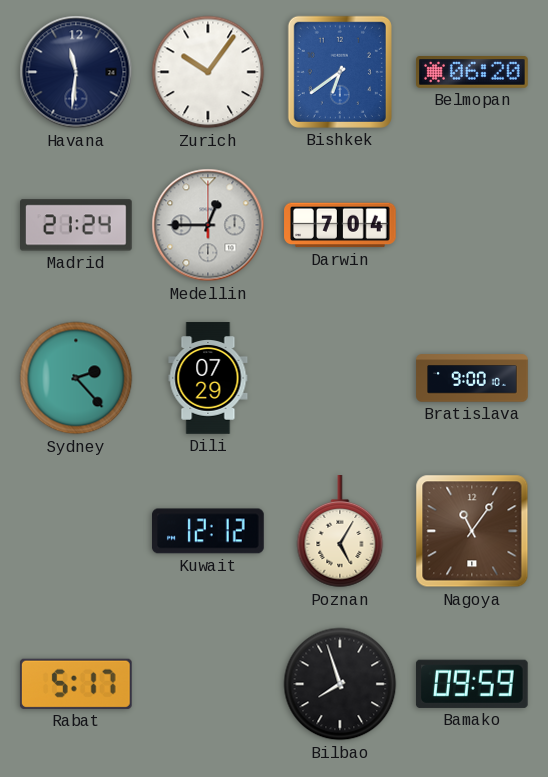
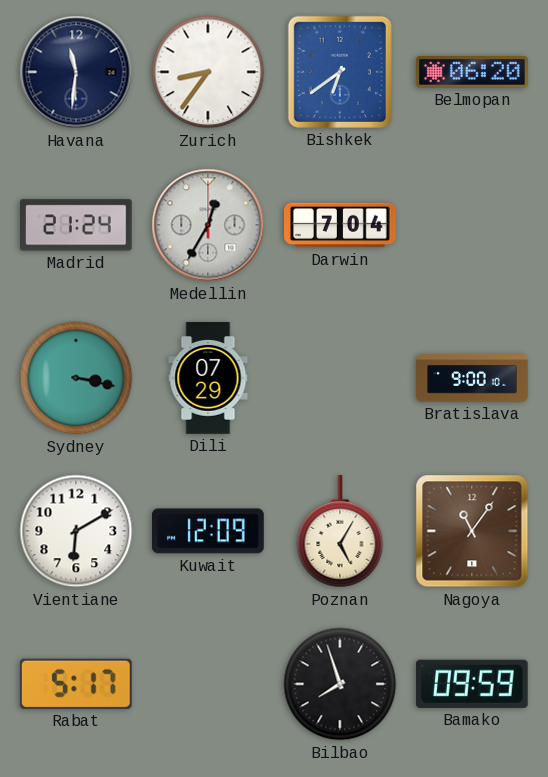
Zurich: 10:06 -> 8:36
Medellin: 12:45 -> 12:35
Sydney: 2:23 -> 3:17
Vientiane: none -> 6:10
Kuwait: 12:12 -> 12:09
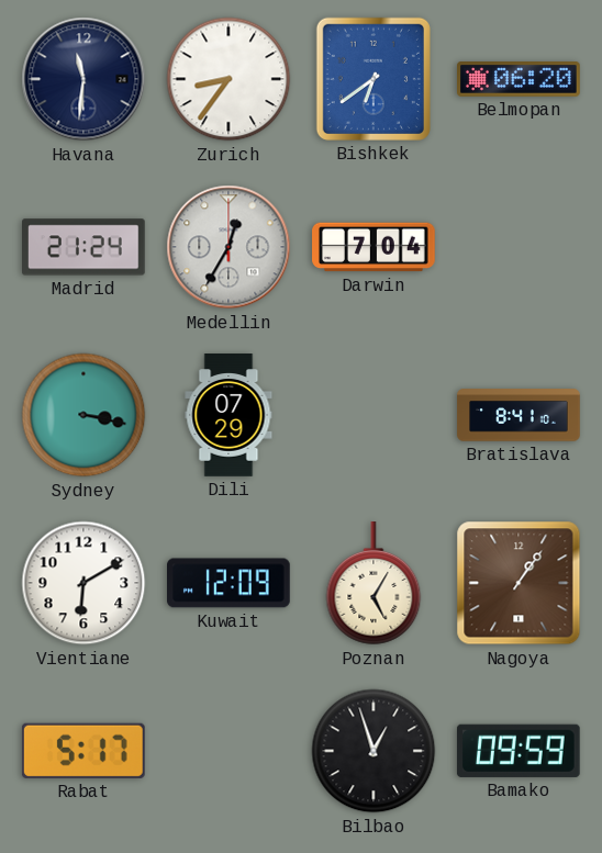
Bratislava: 9:00 -> 8:41
Nagoya: 11:06 -> 1:06
Bilbao: 7:57 -> 12:57
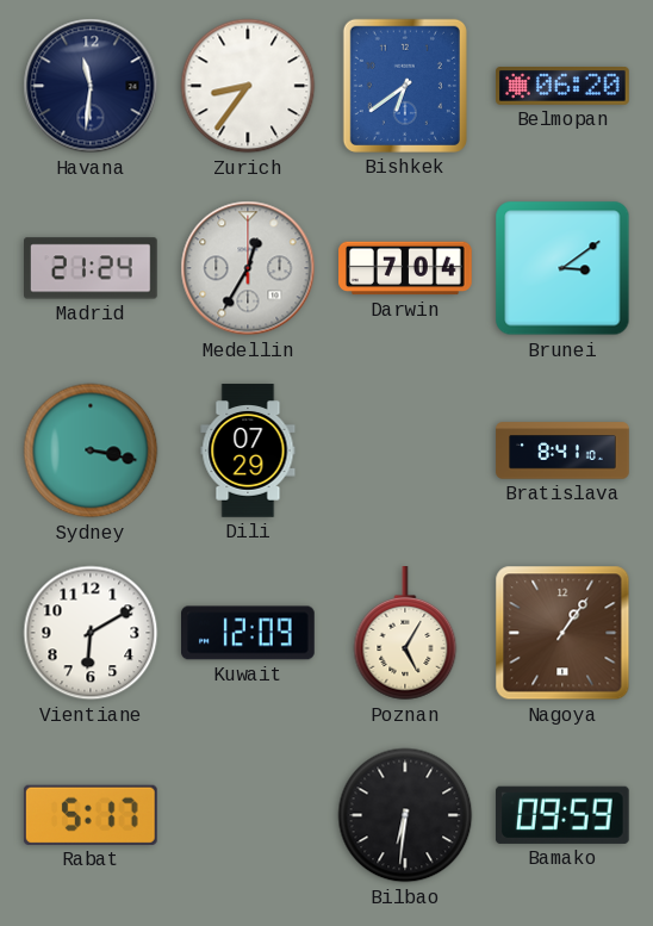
Brunei: none -> 3:09
Bilbao: 12:57 -> 6:31
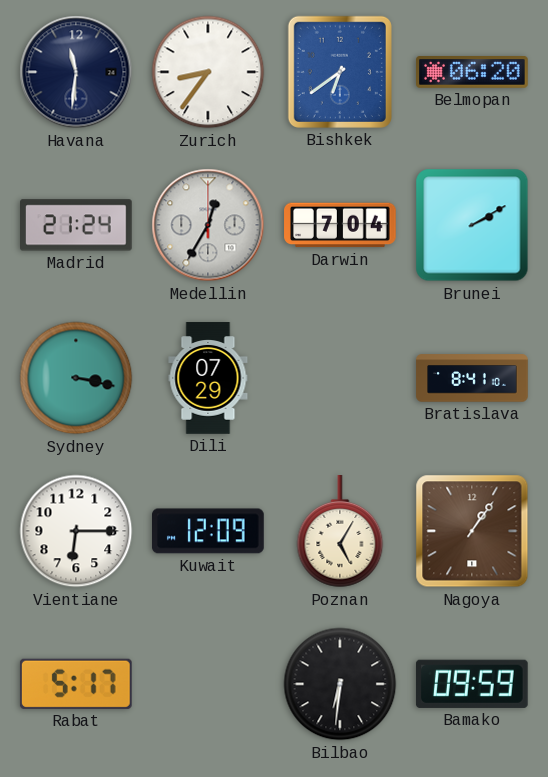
Brunei: 3:09 -> 2:10
Vientiane: 6:10 -> 6:15
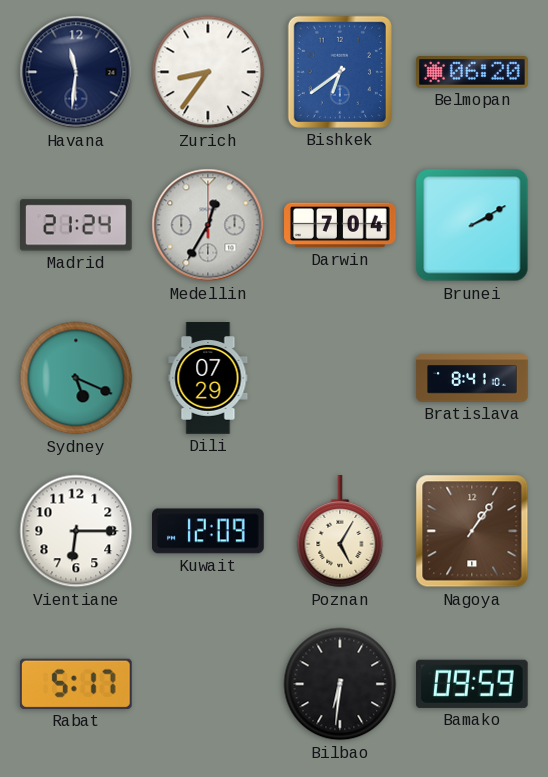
Sydney: 3:17 -> 5:19
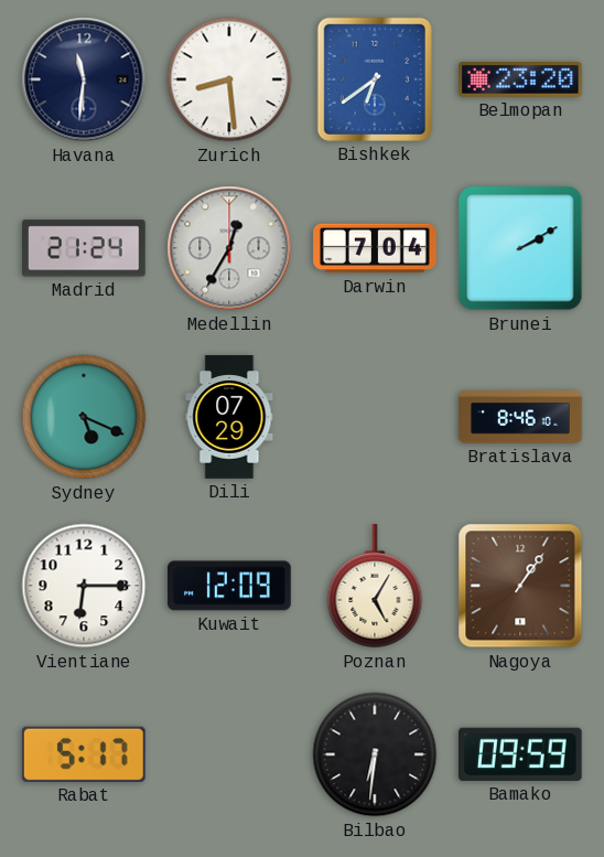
Zurich: 8:36 -> 8:29
Belmopan: 06:20 -> 23:20
Bratislava: 8:41 -> 8:46
